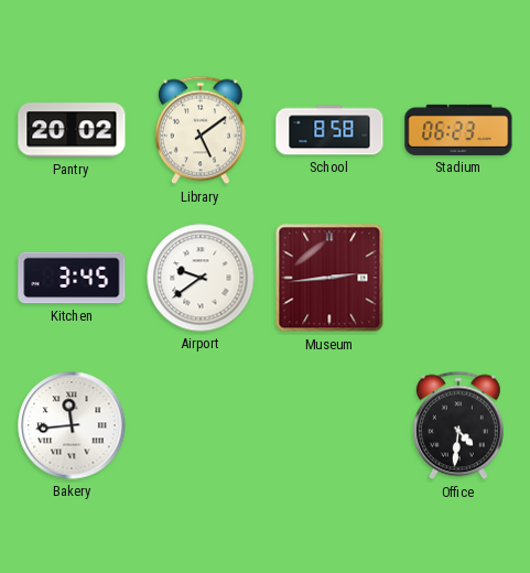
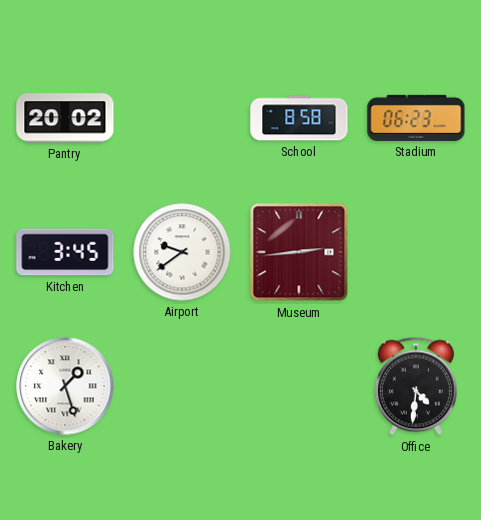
Library: 5:09 -> none
Bakery: 11:44 -> 1:27
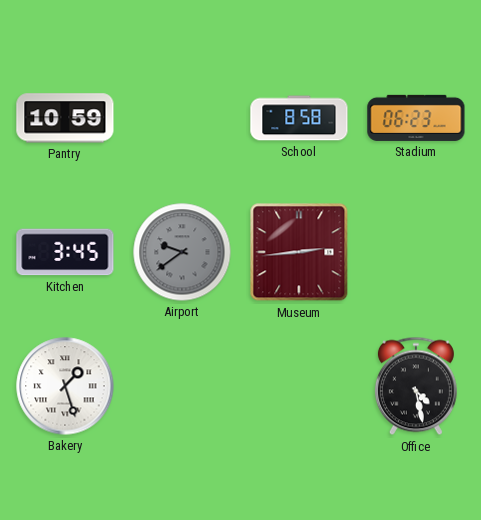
Pantry: 20:02 -> 10:59
Airport dial: white -> grey
Office: 4:31 -> 4:28
